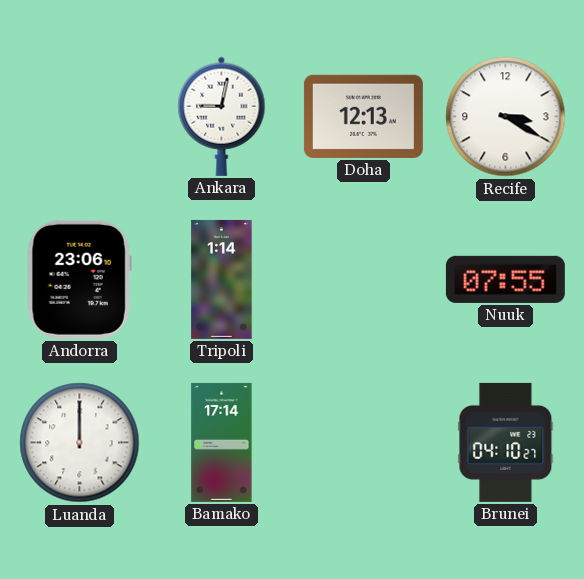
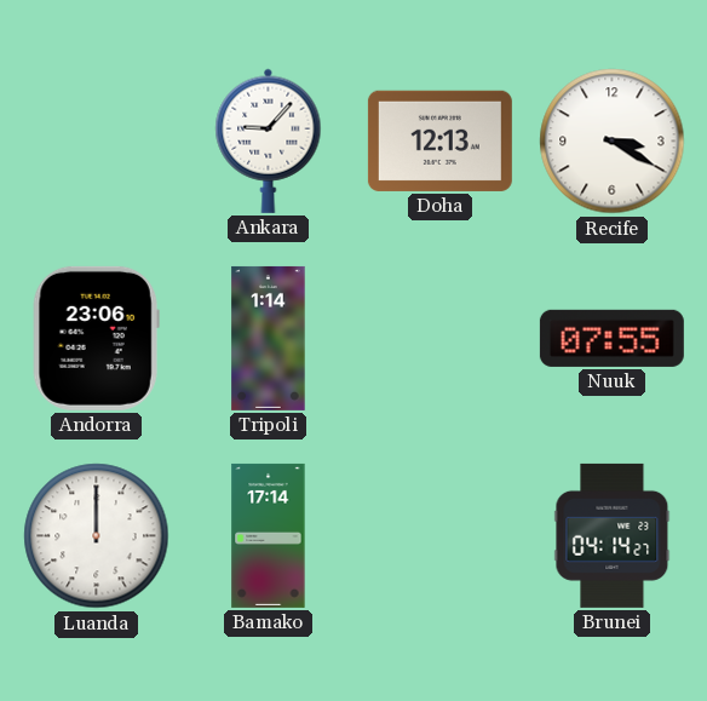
Ankara: 9:02 -> 9:07
Brunei: 04:10 -> 04:14
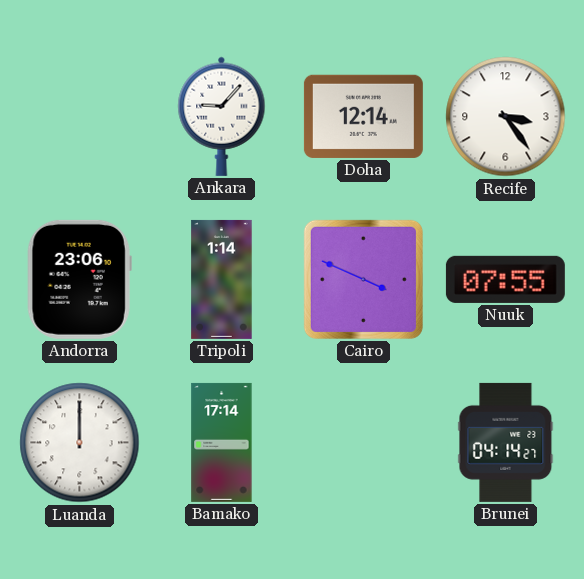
Doha: 12:13 -> 12:14
Recife: 3:20 -> 3:24
Cairo: none -> 3:49
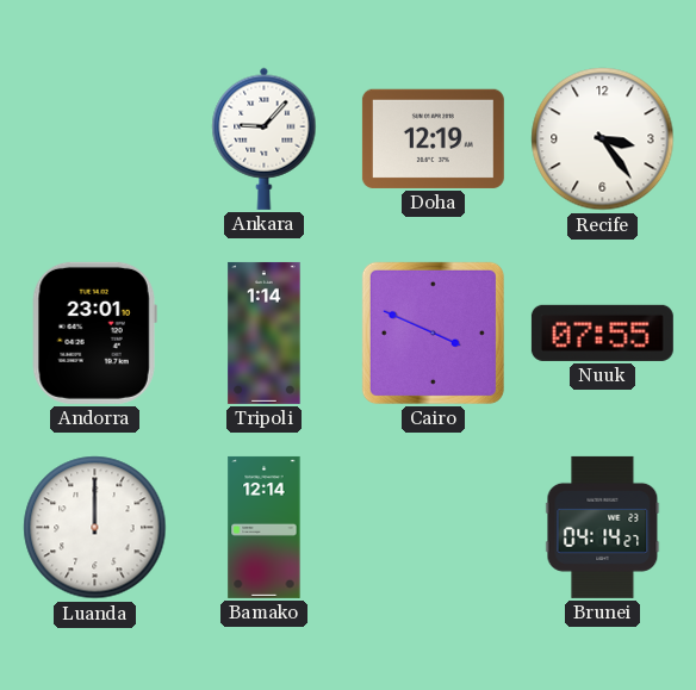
Doha: 12:14 -> 12:19
Andorra: 23:06 -> 23:01
Bamako: 17:14 -> 12:14
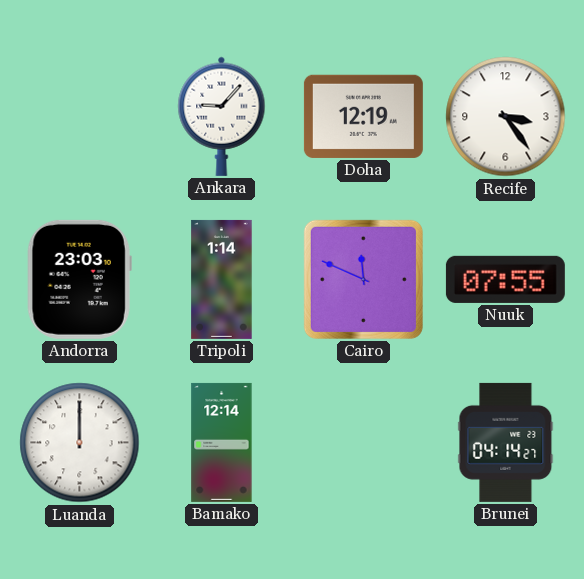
Andorra: 23:01 -> 23:03
Cairo: 3:49 -> 11:49
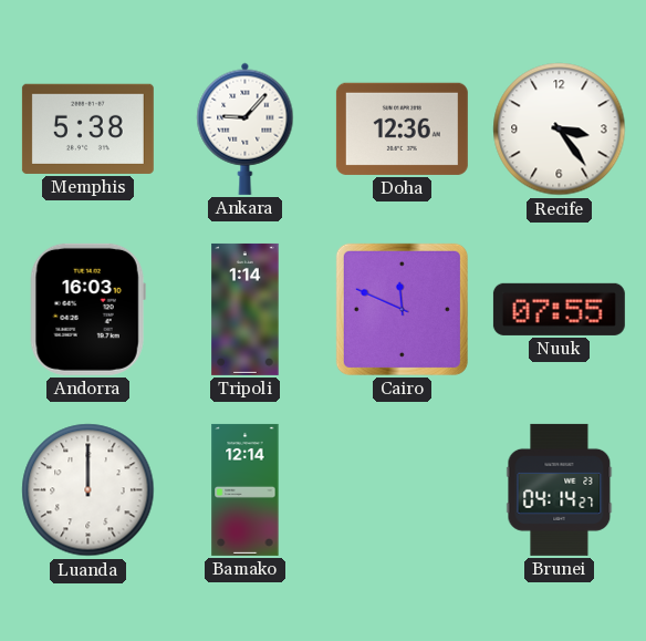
Memphis: none -> 5:38
Doha: 12:19 -> 12:36
Andorra: 23:03 -> 16:03
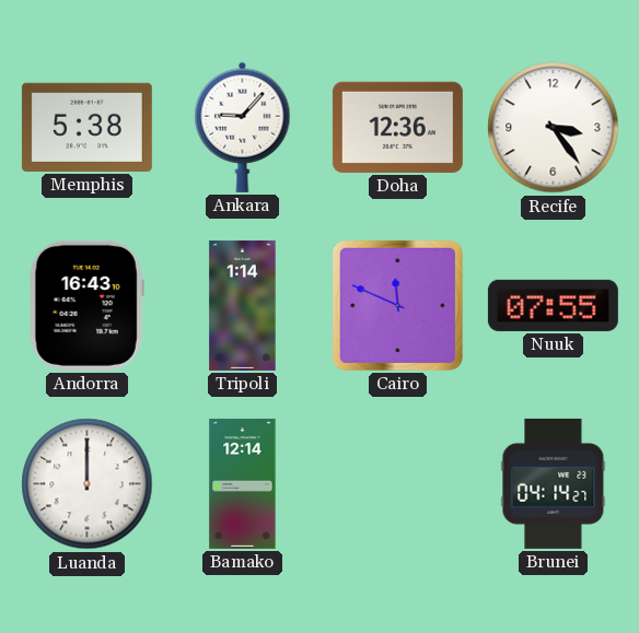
Andorra: 16:03 -> 16:43
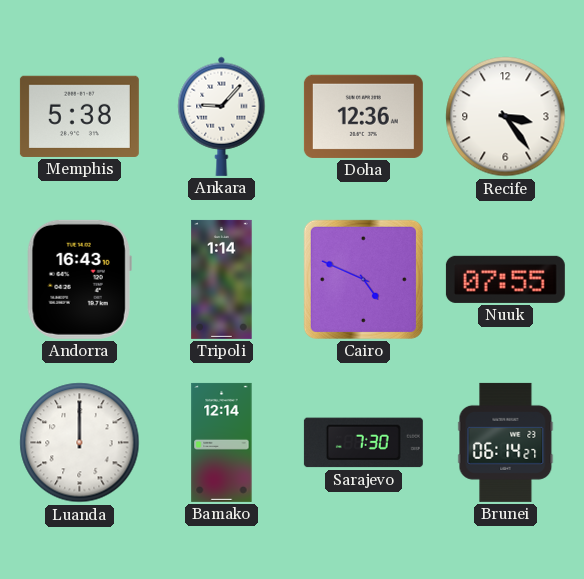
Cairo: 11:49 -> 4:49
Sarajevo: none -> 7:30
Brunei: 04:14 -> 06:14
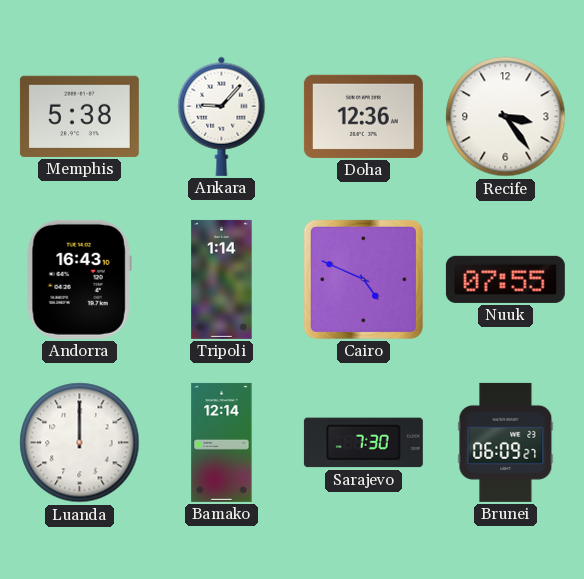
Brunei: 06:14 -> 06:09
